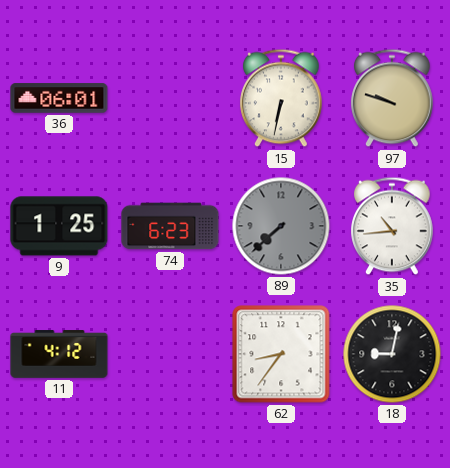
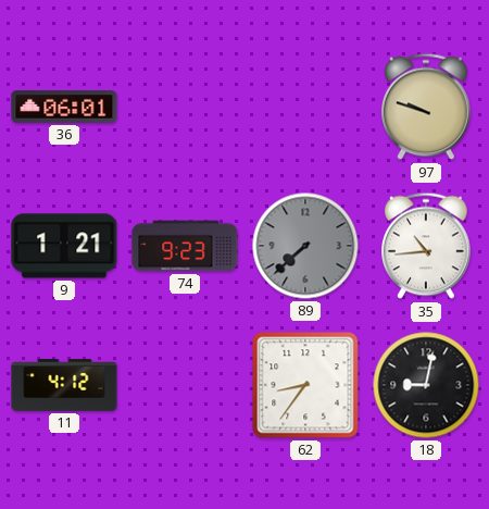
15: 6:32 -> none
9: 1:25 -> 1:21
74: 6:23 -> 9:23
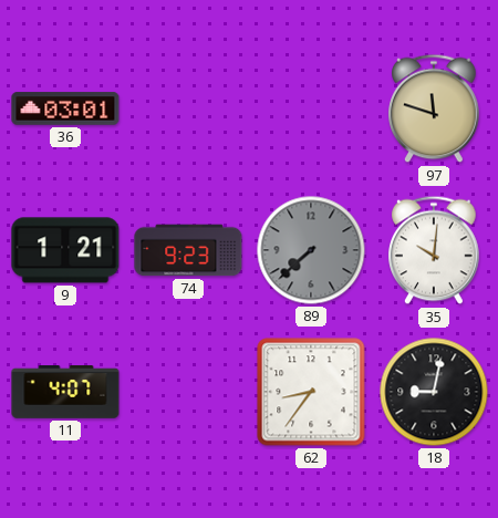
36: 06:01 -> 03:01
97: 9:48 -> 11:48
35: 10:44 -> 10:01
11: 4:12 -> 4:07
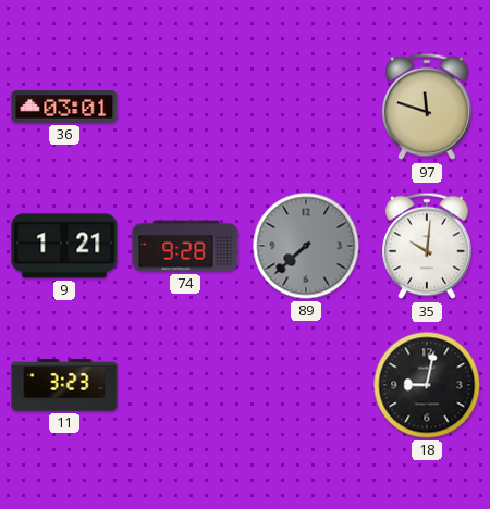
74: 9:23 -> 9:28
11: 4:07 -> 3:23
62: 8:36 -> none
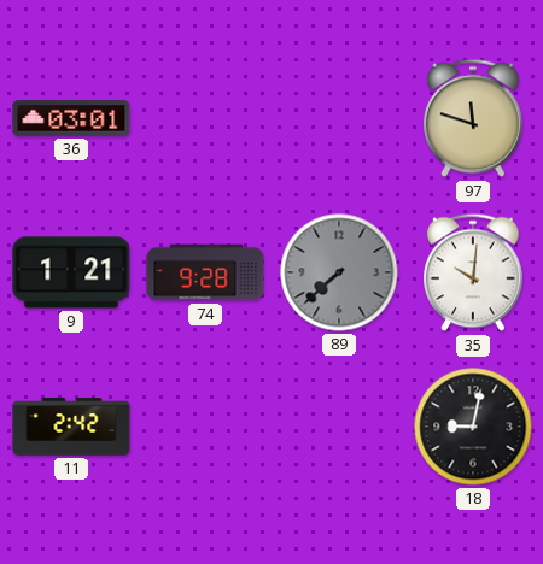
11: 3:23 -> 2:42
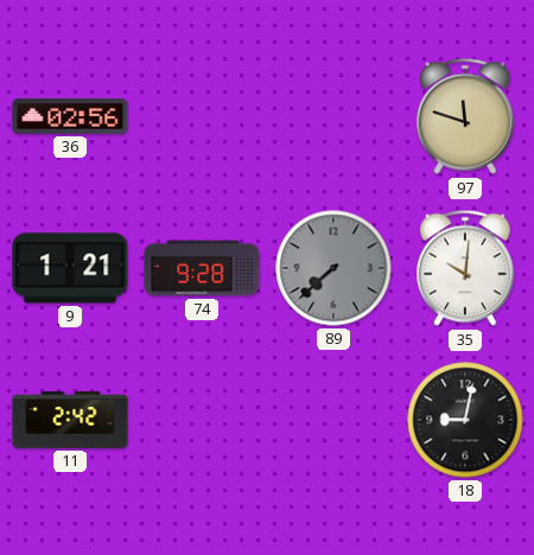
36: 03:01 -> 02:56
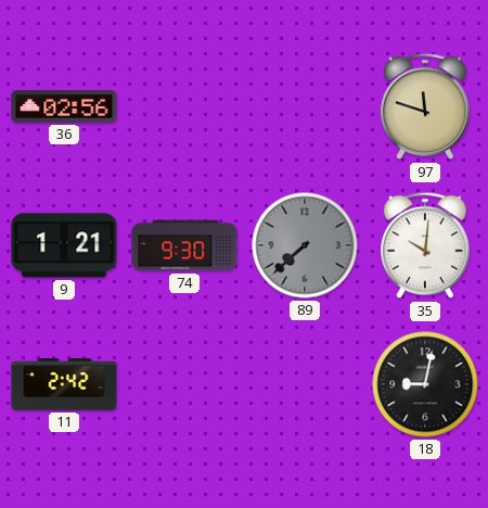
74: 9:28 -> 9:30
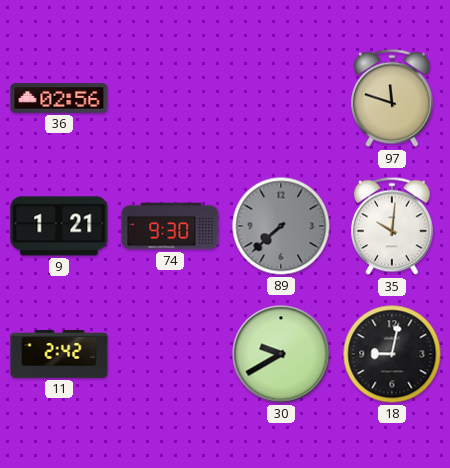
30: none -> 9:40
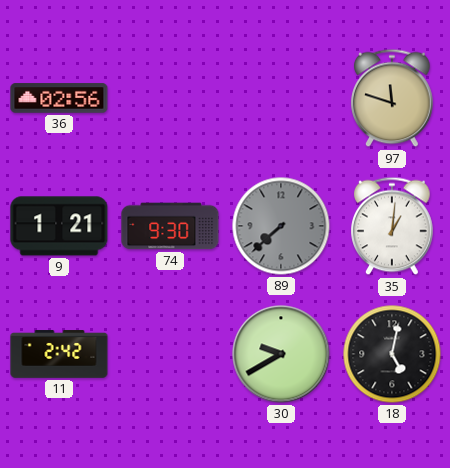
35: 10:01 -> 1:01
18: 9:02 -> 5:02
